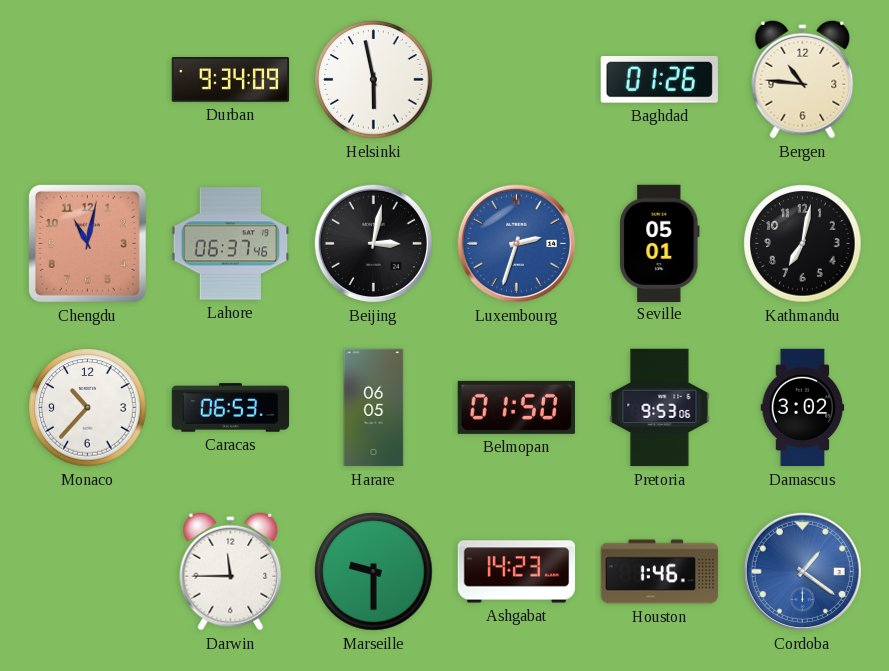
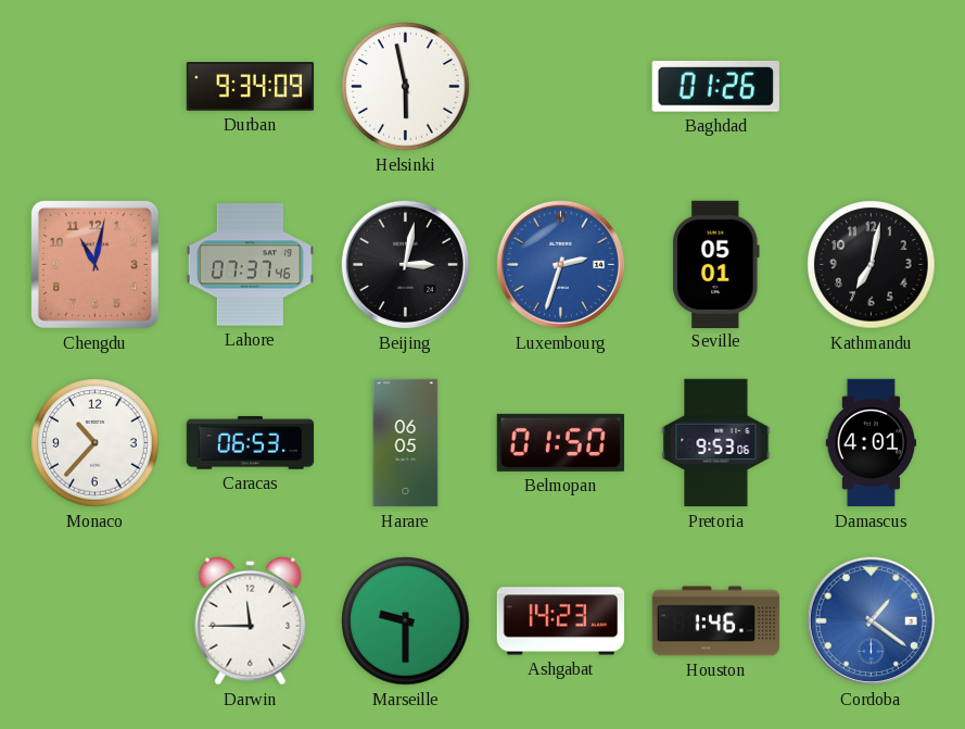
Bergen: 10:46 -> none
Lahore: 06:37 -> 07:37
Damascus: 3:02 -> 4:01
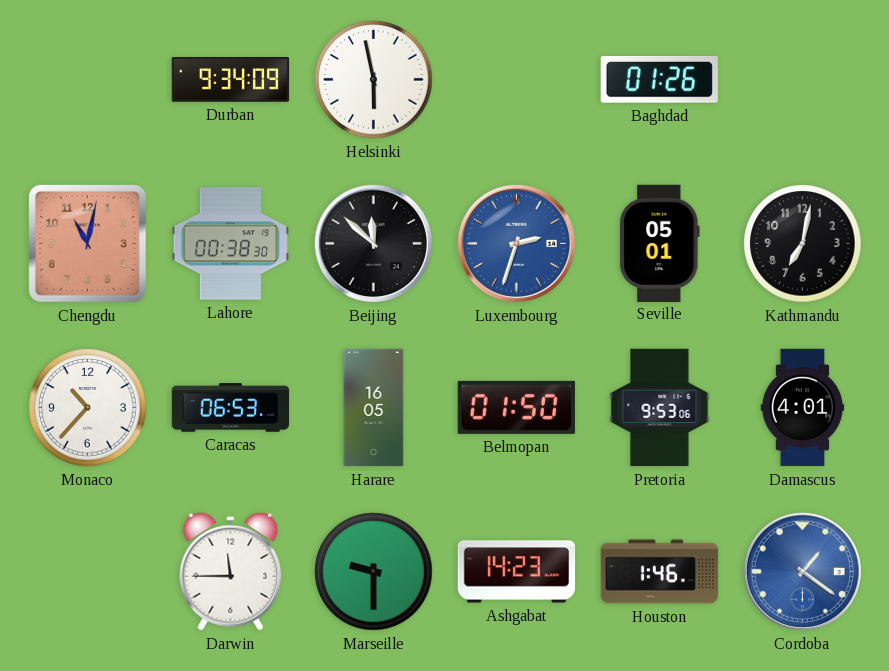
Lahore: 07:37 -> 00:38
Beijing: 3:02 -> 11:52
Harare: 06:05 -> 16:05
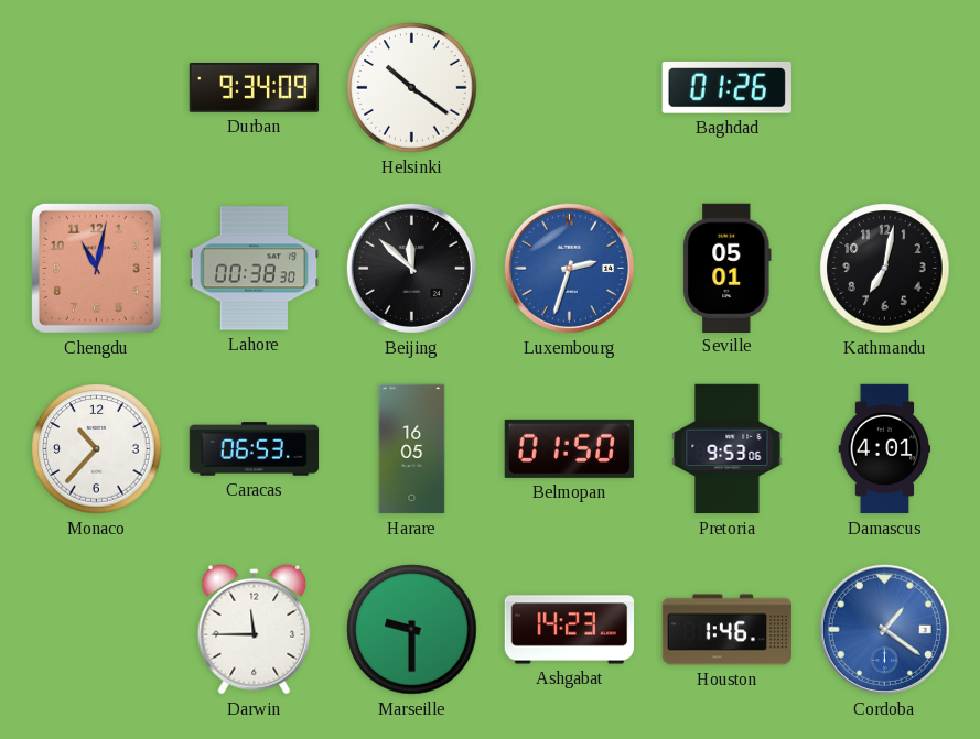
Helsinki: 5:58 -> 10:21
